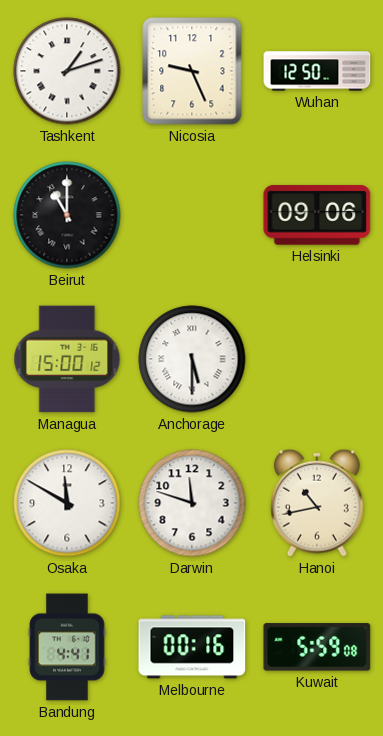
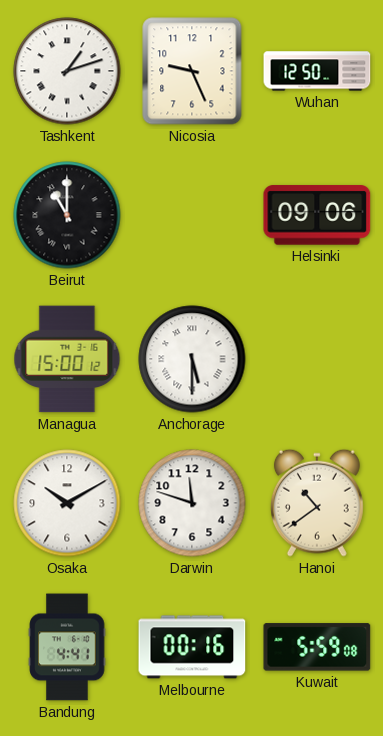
Osaka: 11:50 -> 10:10
Hanoi: 10:43 -> 10:39
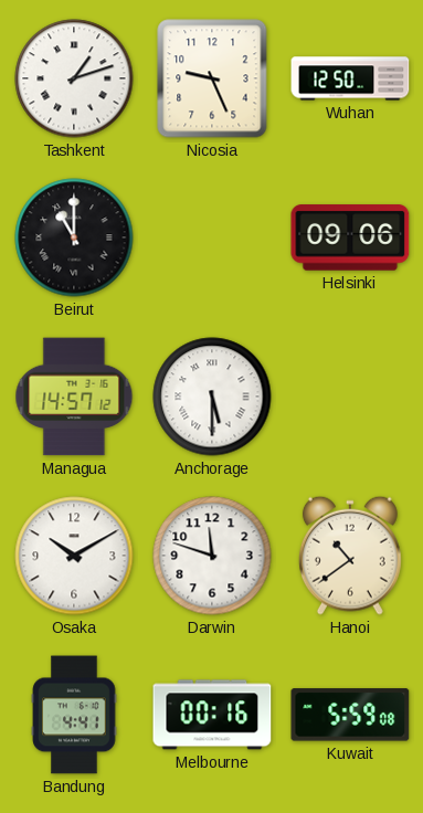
Managua: 15:00 -> 14:57
